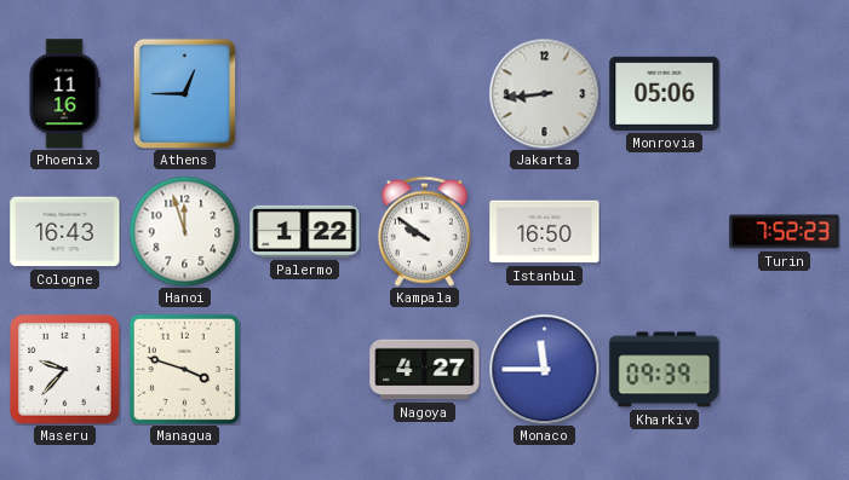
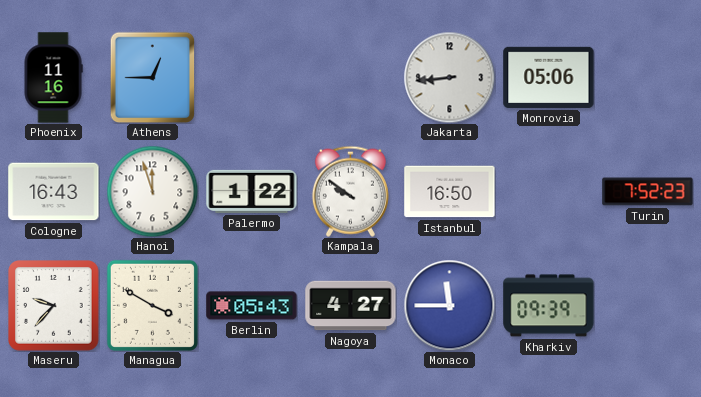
Managua: 3:48 -> 3:50
Berlin: none -> 05:43
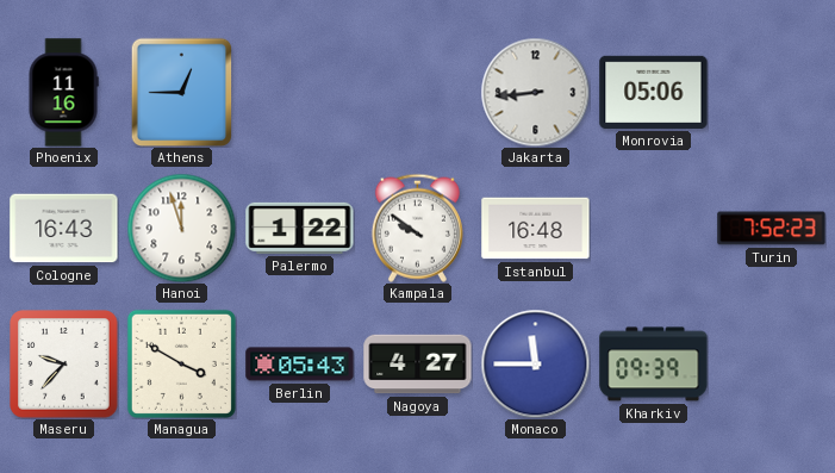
Istanbul: 16:50 -> 16:48
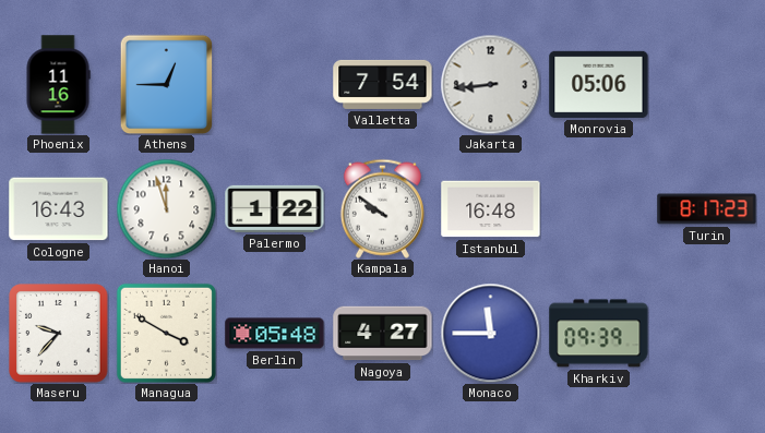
Valletta: none -> 7:54
Turin: 7:52 -> 8:17
Berlin: 05:43 -> 05:48
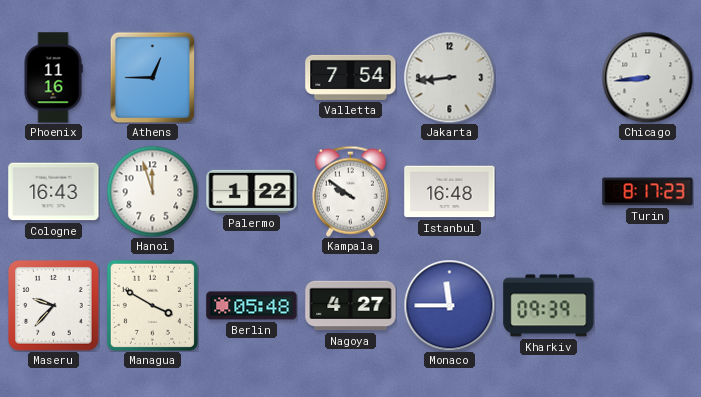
Monrovia: 05:06 -> none
Chicago: none -> 8:44
